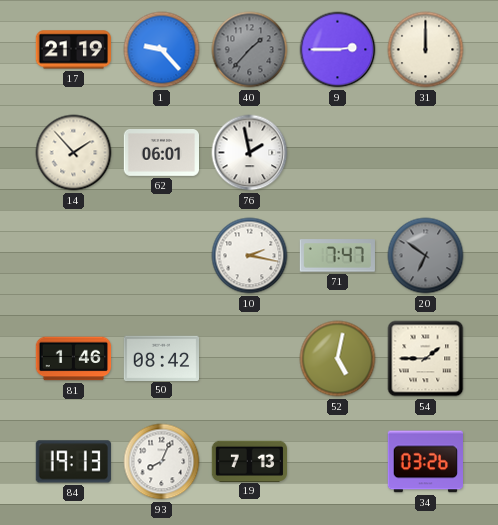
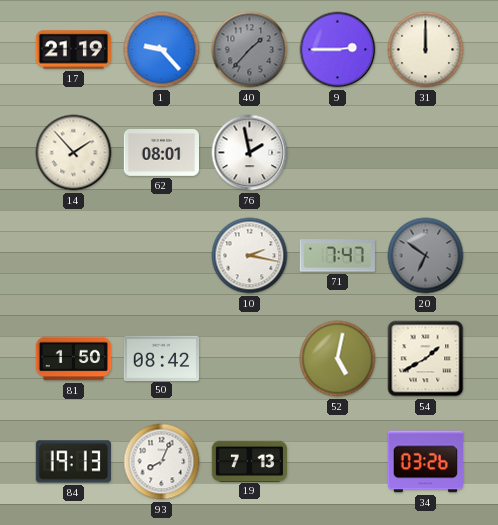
62: 06:01 -> 08:01
81: 1:46 -> 1:50
54: 1:45 -> 1:40
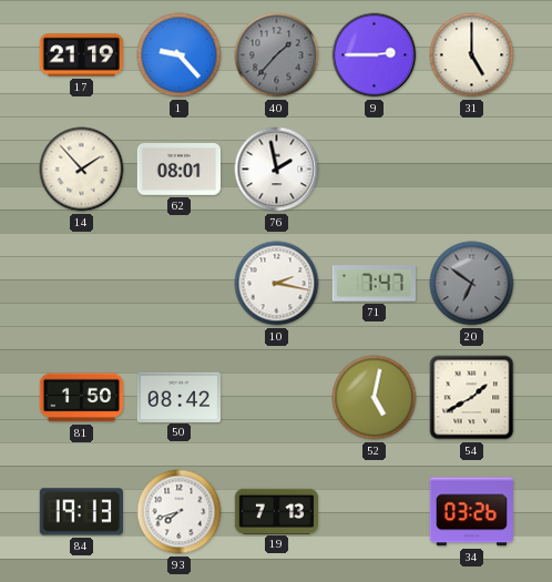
31: 12:00 -> 5:00
93: 8:04 -> 7:42
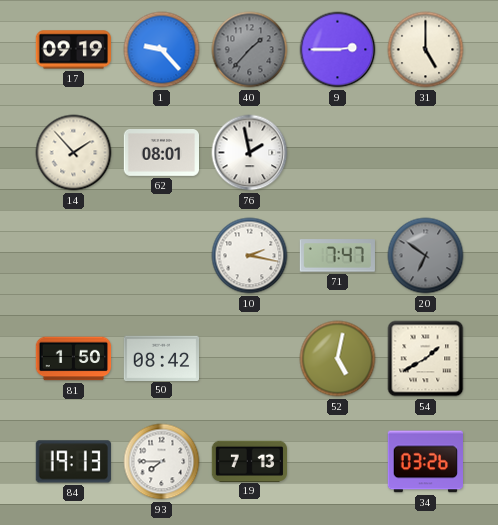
17: 21:19 -> 09:19
93: 7:42 -> 7:45
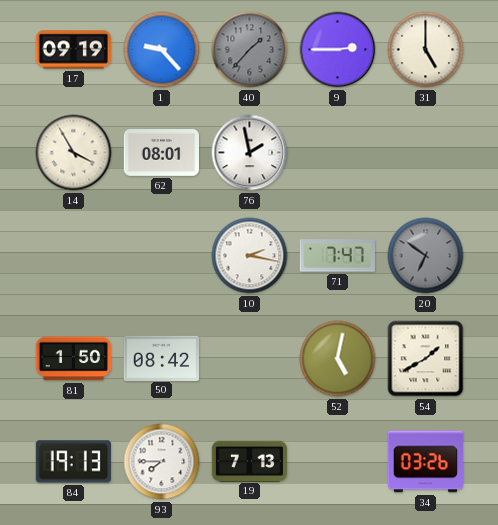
14: 1:53 -> 3:55
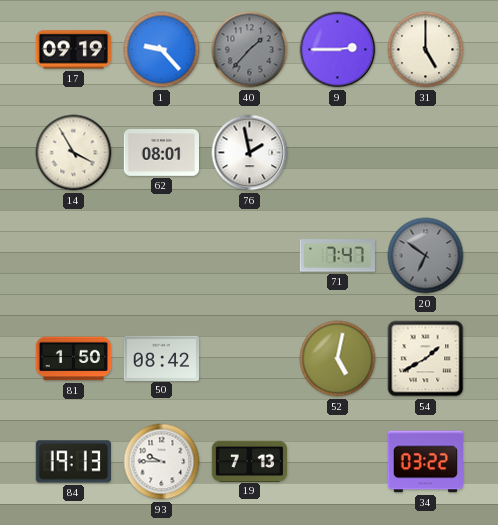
10: 2:17 -> none
93: 7:45 -> 9:45
34: 03:26 -> 03:22
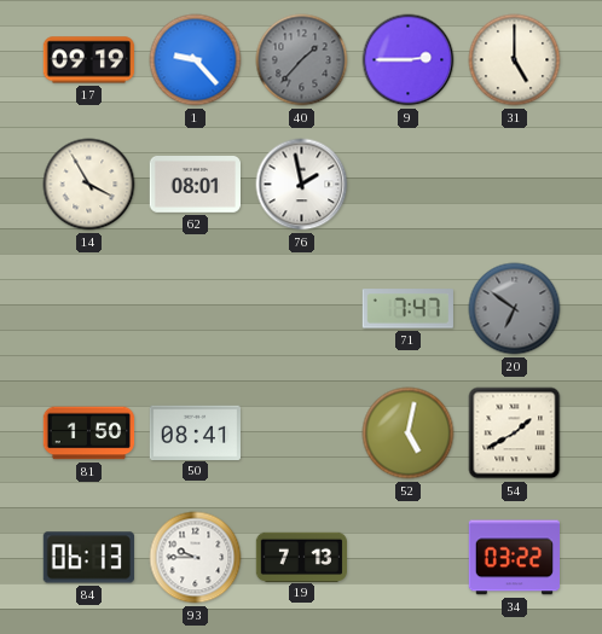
50: 08:42 -> 08:41
84: 19:13 -> 06:13
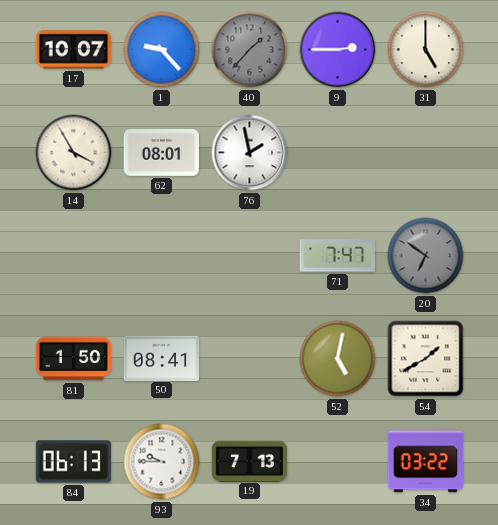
17: 09:19 -> 10:07
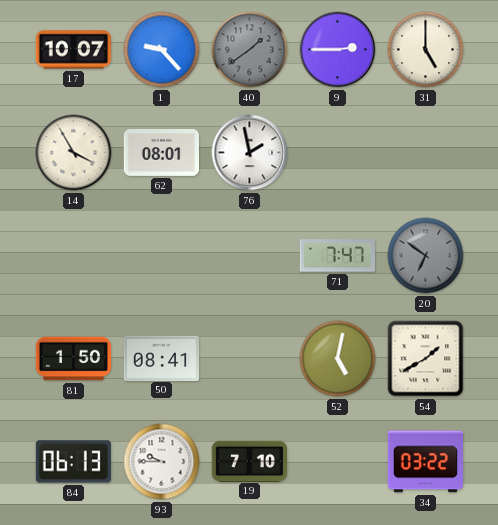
40: 1:37 -> 1:39
19: 7:13 -> 7:10
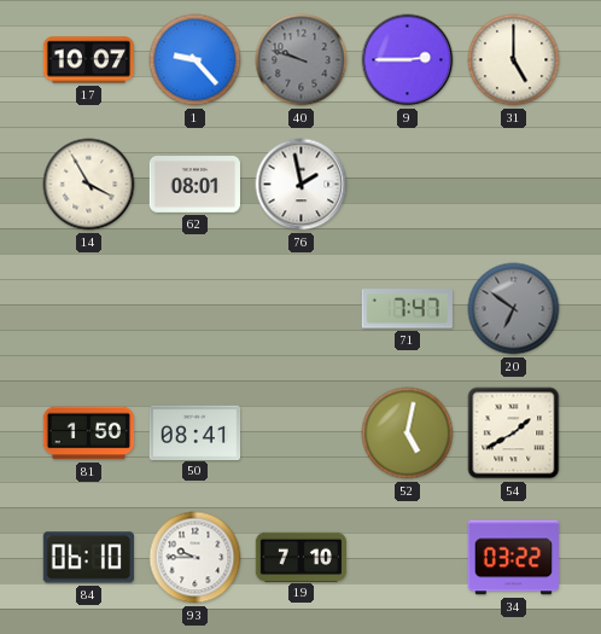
40: 1:39 -> 9:48
84: 06:13 -> 06:10
